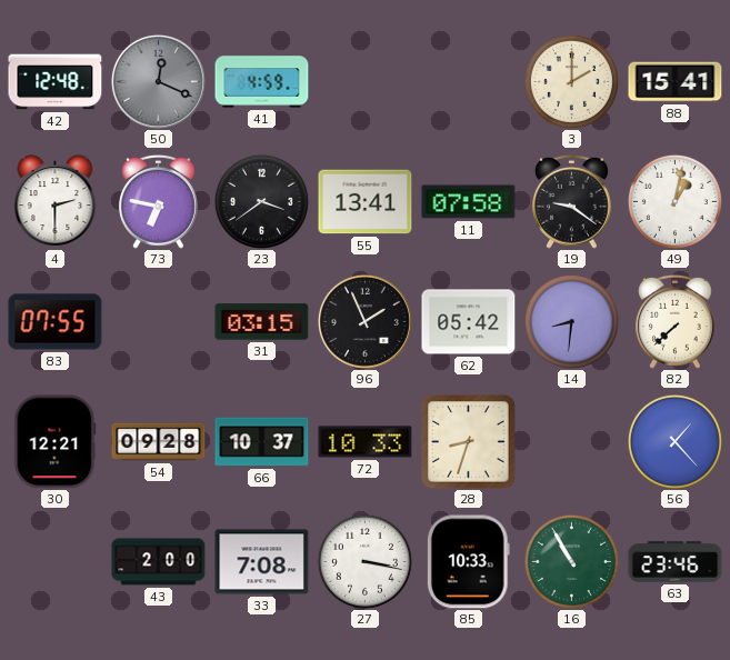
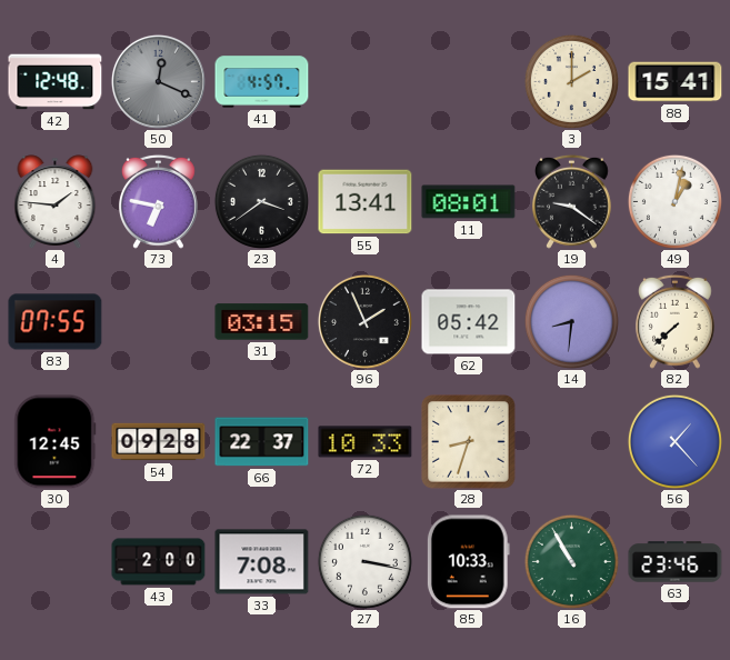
41: 4:59 -> 4:57
4: 2:30 -> 1:46
11: 07:58 -> 08:01
30: 12:21 -> 12:45
66: 10:37 -> 22:37
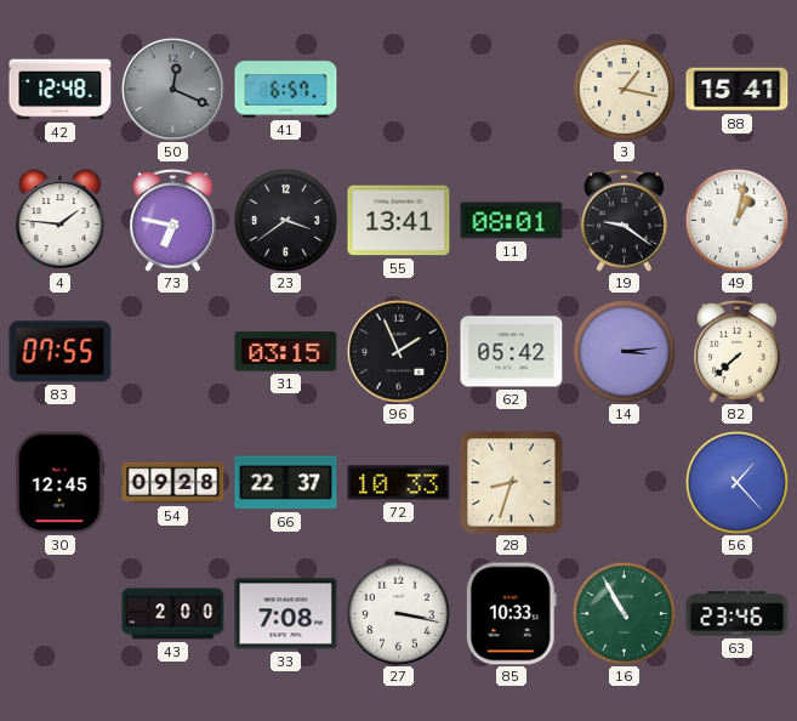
41: 4:57 -> 6:57
3: 2:00 -> 1:17
14: 8:31 -> 3:14
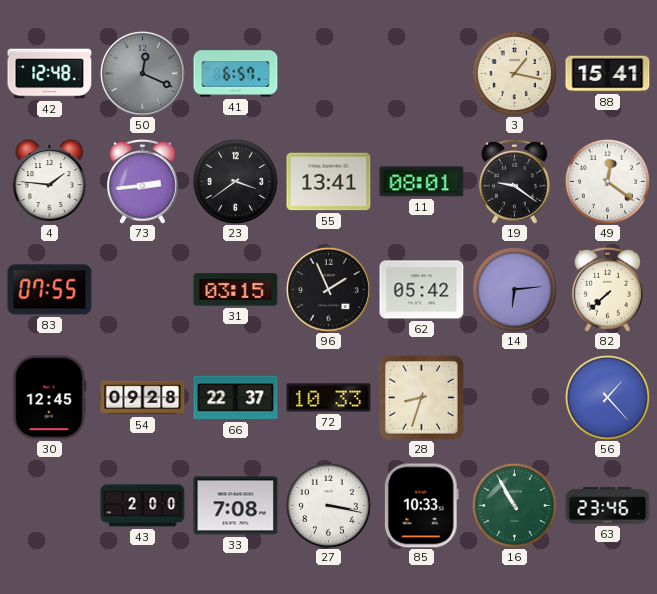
73: 6:47 -> 2:44
49: 1:02 -> 12:21
14: 3:14 -> 6:14
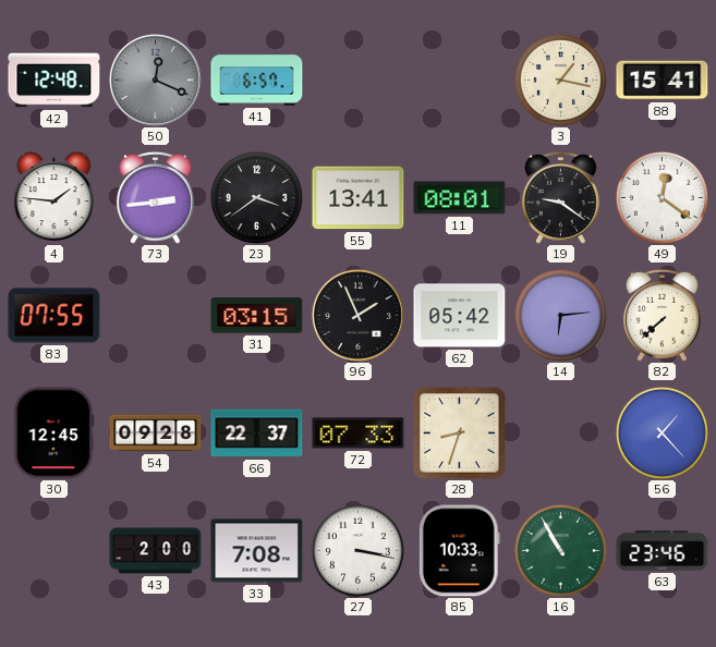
72: 10:33 -> 07:33
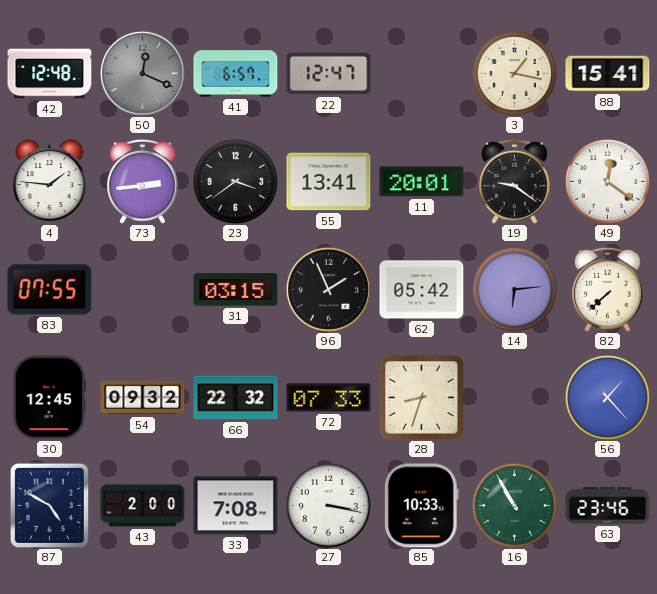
22: none -> 12:47
11: 08:01 -> 20:01
54: 09:28 -> 09:32
66: 22:37 -> 22:32
87: none -> 4:50
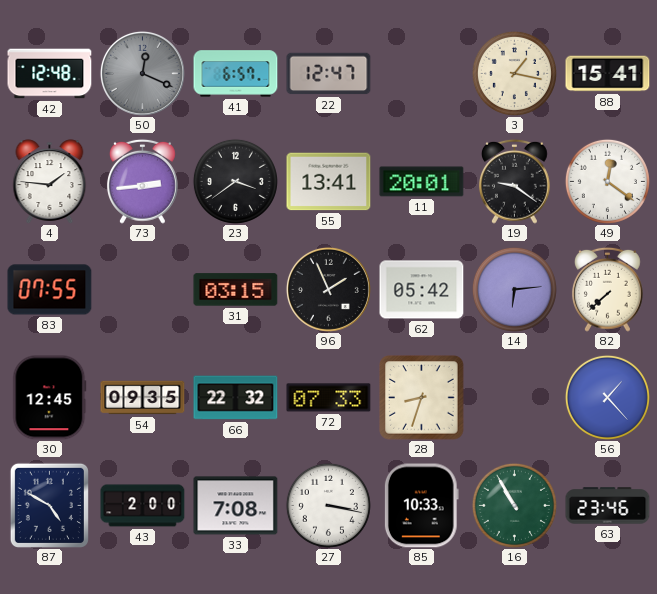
54: 09:32 -> 09:35
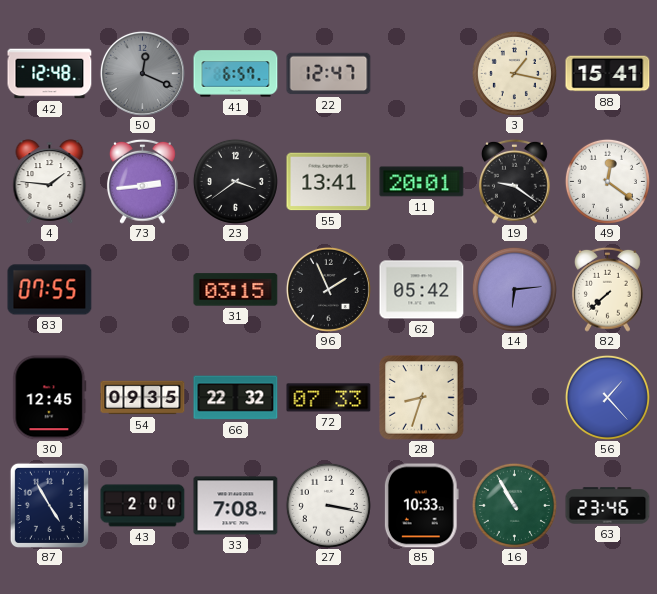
87: 4:50 -> 4:55
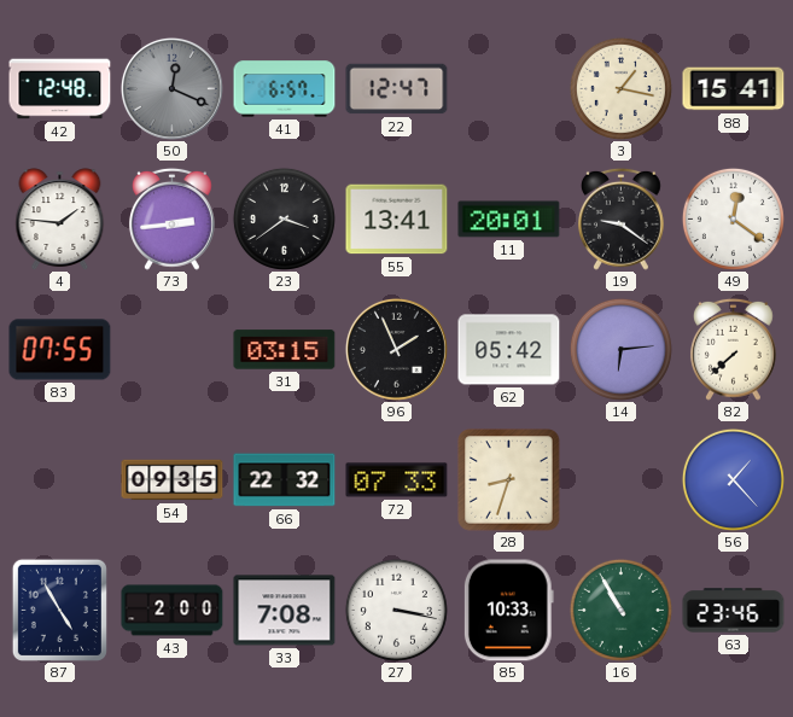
30: 12:45 -> none
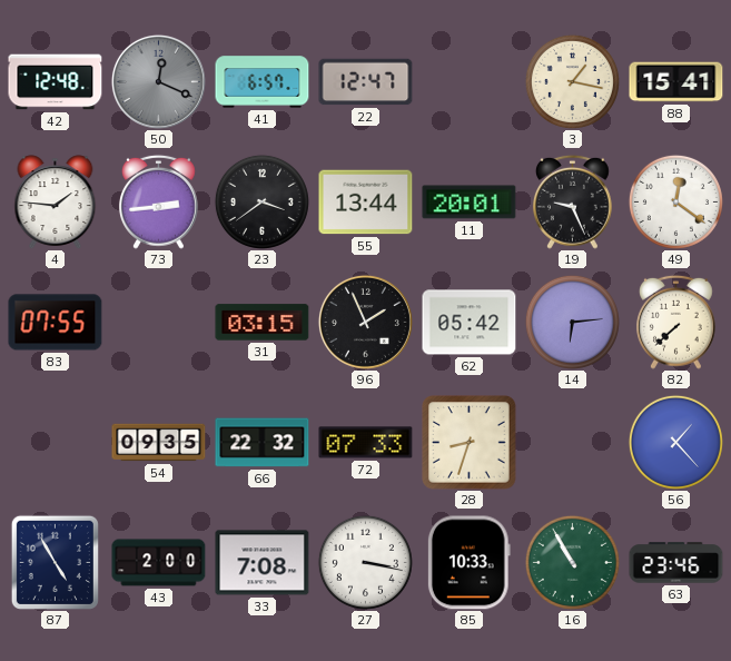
55: 13:41 -> 13:44
19: 9:21 -> 9:26
